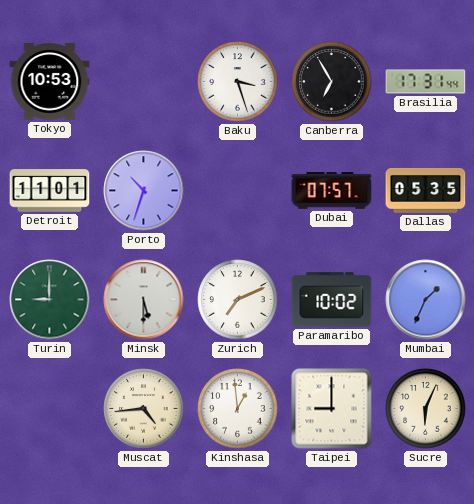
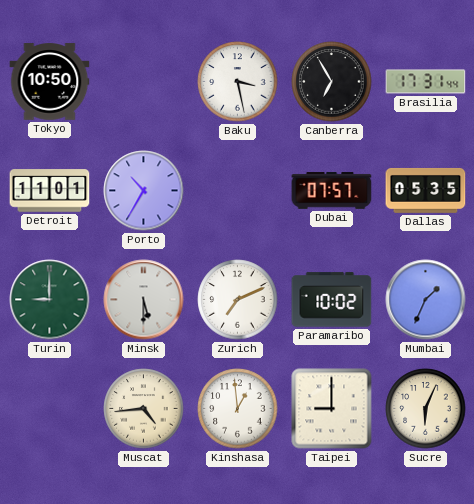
Tokyo: 10:53 -> 10:50
Baku: 3:27 -> 3:28
Porto: 10:33 -> 10:35
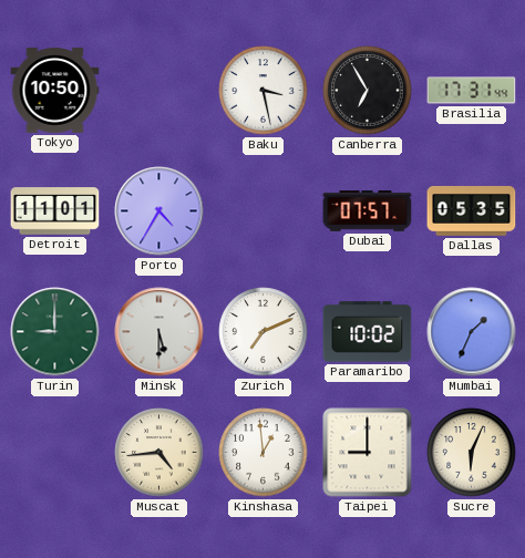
Porto: 10:35 -> 4:35
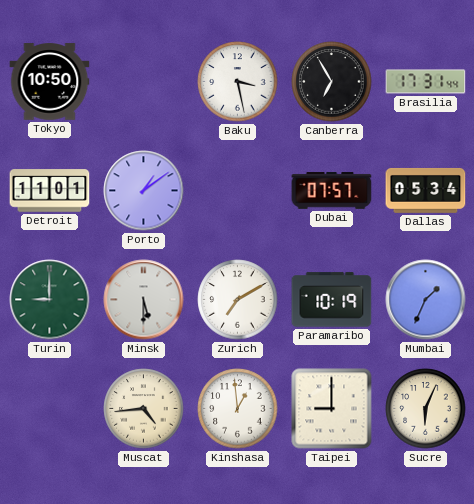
Porto: 4:35 -> 1:09
Dallas: 05:35 -> 05:34
Zurich: 7:11 -> 7:10
Paramaribo: 10:02 -> 10:19
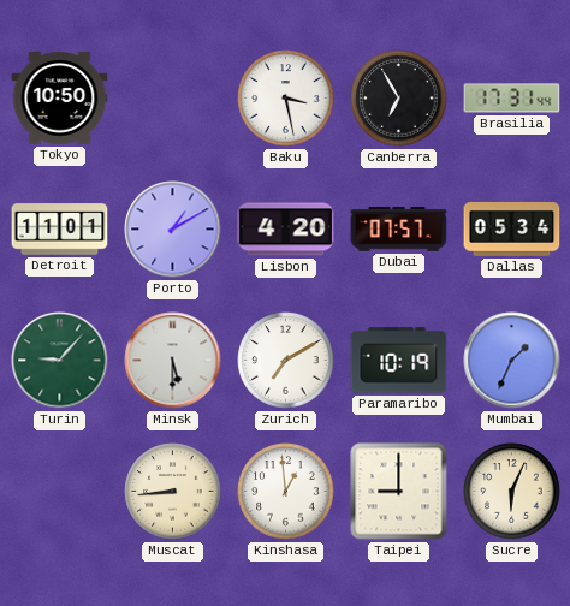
Porto: 1:09 -> 1:10
Lisbon: none -> 4:20
Turin: 9:00 -> 9:07
Muscat: 4:44 -> 8:44
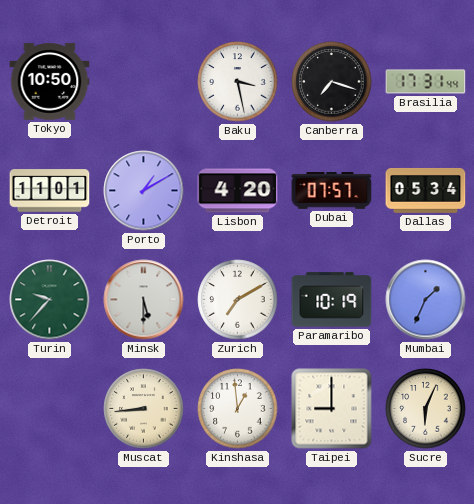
Canberra: 6:55 -> 7:18
Turin: 9:07 -> 9:37
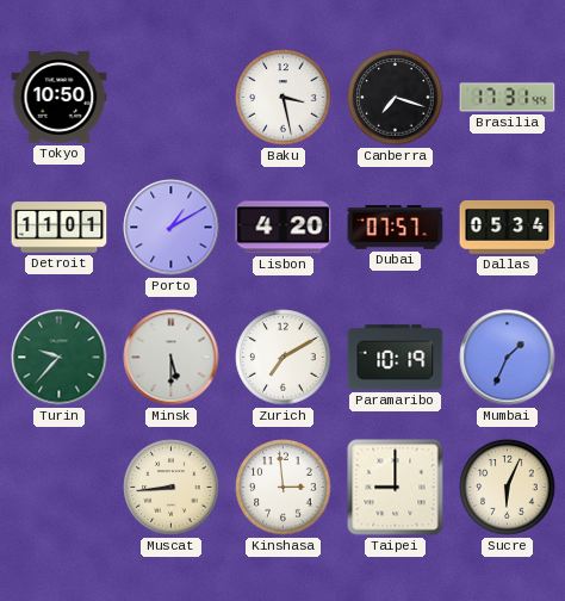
Kinshasa: 12:59 -> 2:59
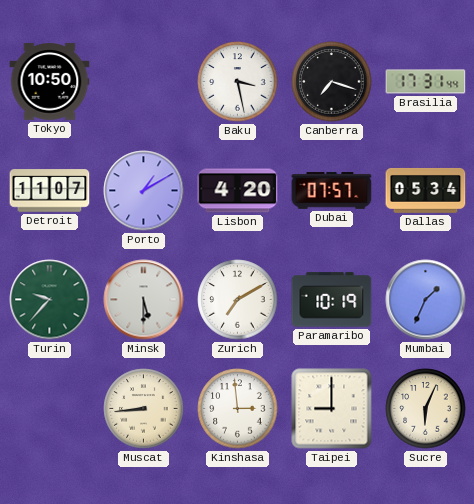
Detroit: 11:01 -> 11:07
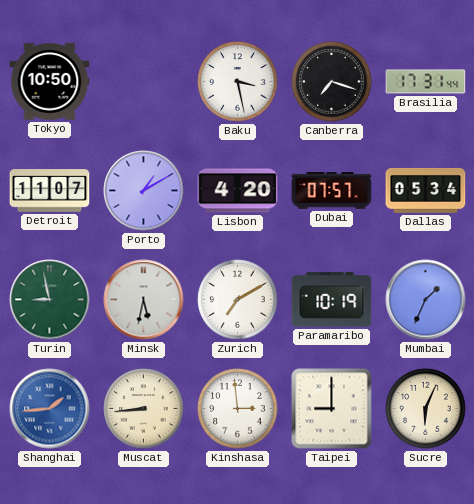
Turin: 9:37 -> 8:58
Minsk: 5:30 -> 5:32
Shanghai: none -> 1:44
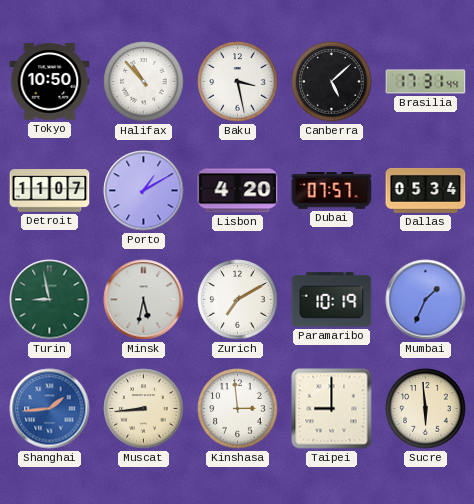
Halifax: none -> 10:53
Canberra: 7:18 -> 5:08
Sucre: 6:04 -> 5:59
